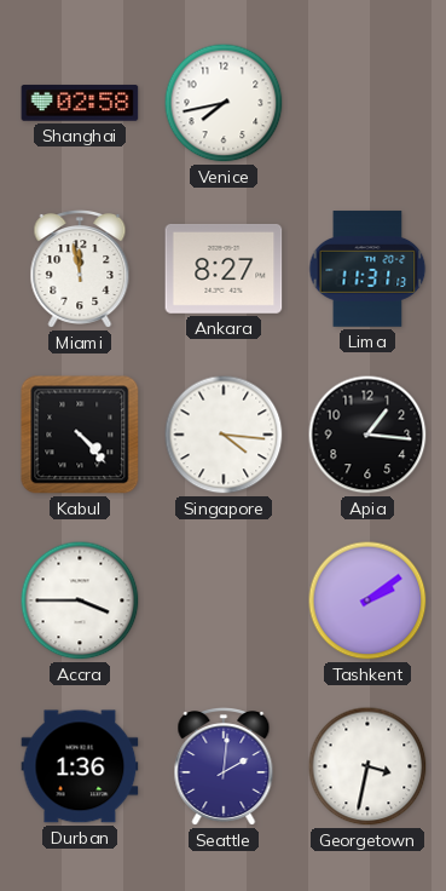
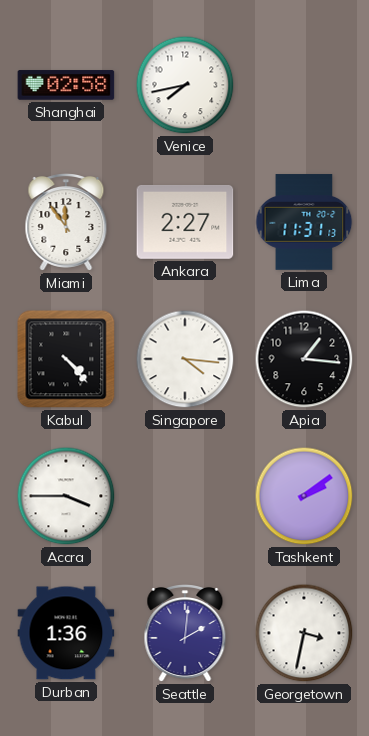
Miami: 11:58 -> 11:54
Ankara: 8:27 -> 2:27
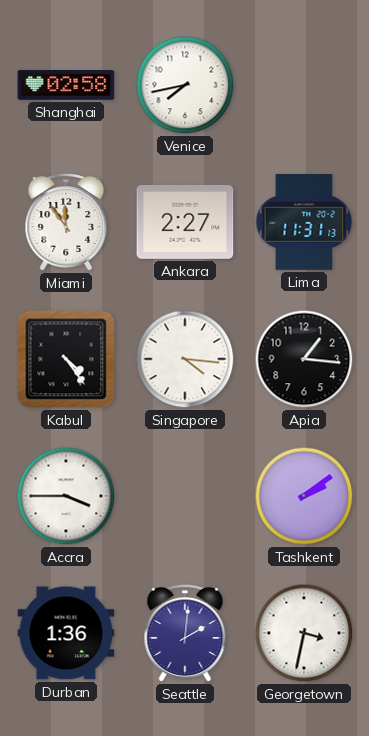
Kabul: 4:23 -> 4:24
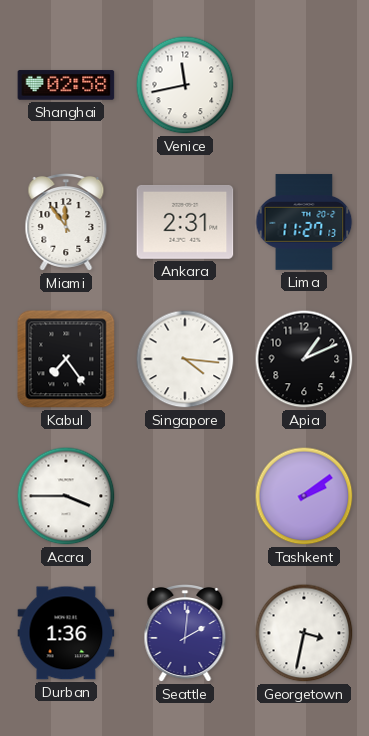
Venice: 7:43 -> 11:43
Ankara: 2:27 -> 2:31
Lima: 11:31 -> 11:27
Kabul: 4:24 -> 7:24
Apia: 1:16 -> 1:11
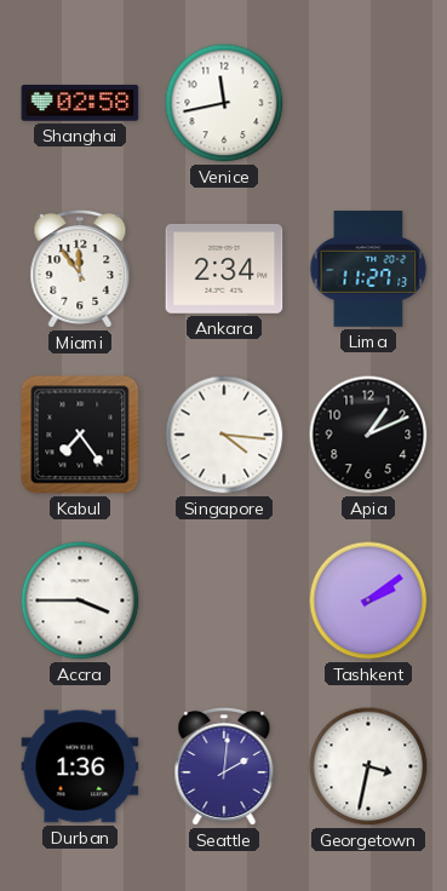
Ankara: 2:31 -> 2:34
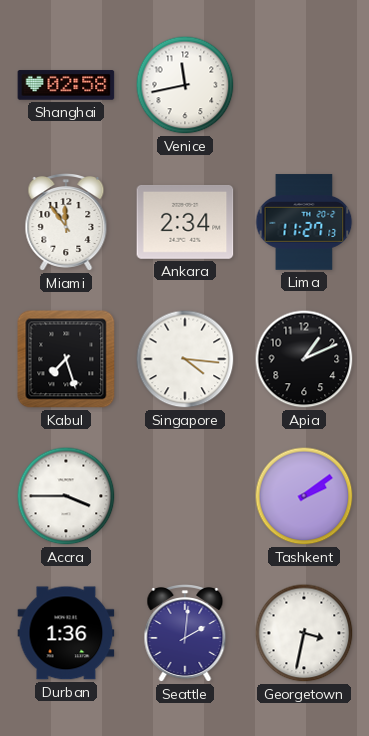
Kabul: 7:24 -> 7:27
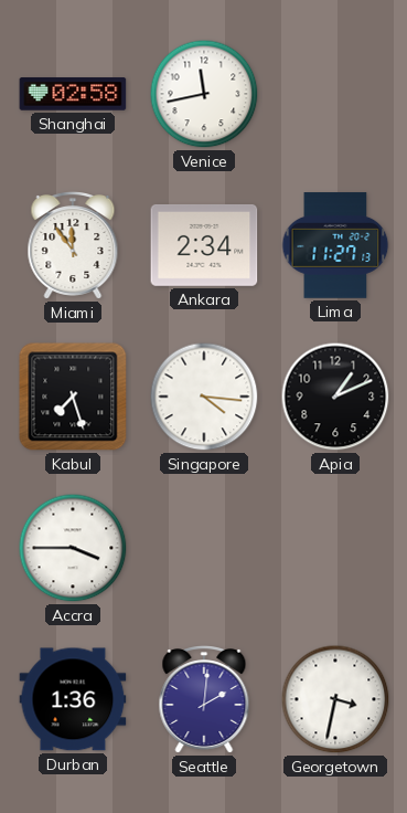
Tashkent: 2:09 -> none
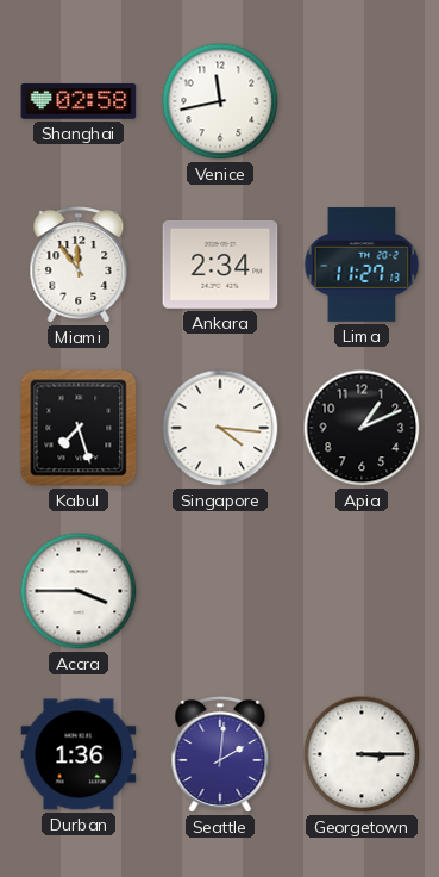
Georgetown: 3:32 -> 3:15
